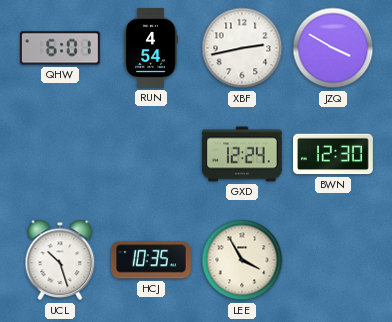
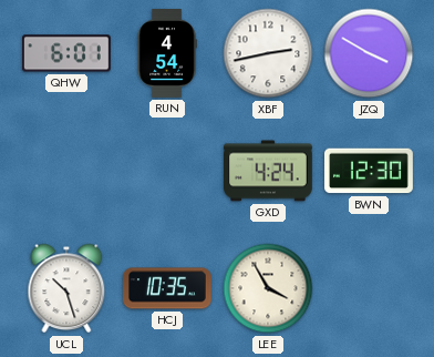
GXD: 12:24 -> 4:24
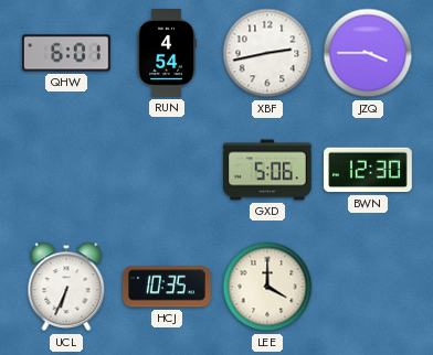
JZQ: 3:50 -> 3:45
GXD: 4:24 -> 5:06
UCL: 10:27 -> 6:34
LEE: 3:55 -> 4:00
